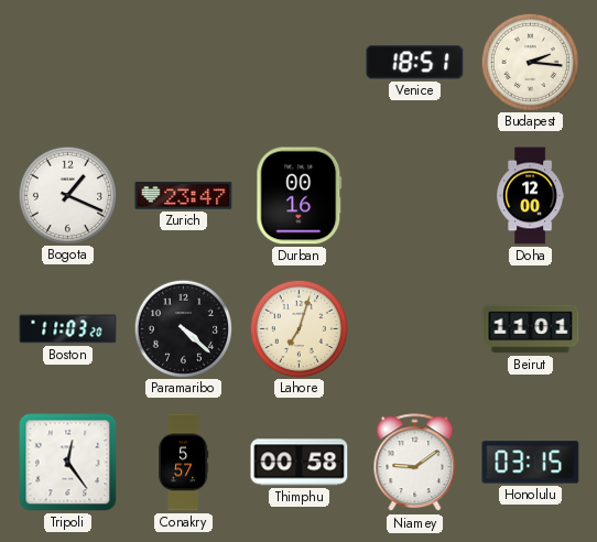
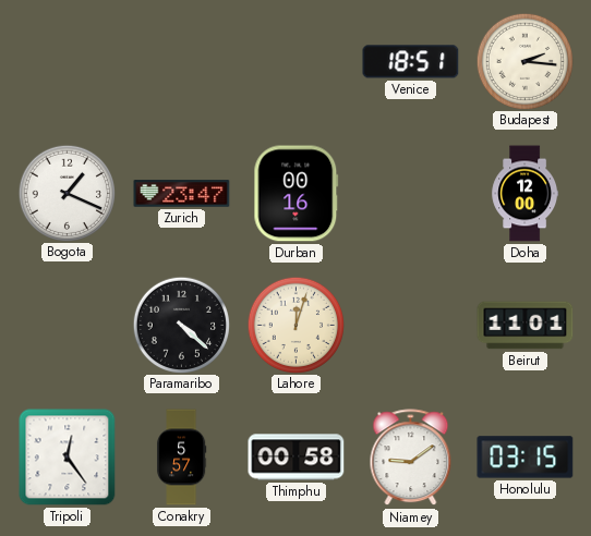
Boston: 11:03 -> none
Lahore: 7:03 -> 12:03
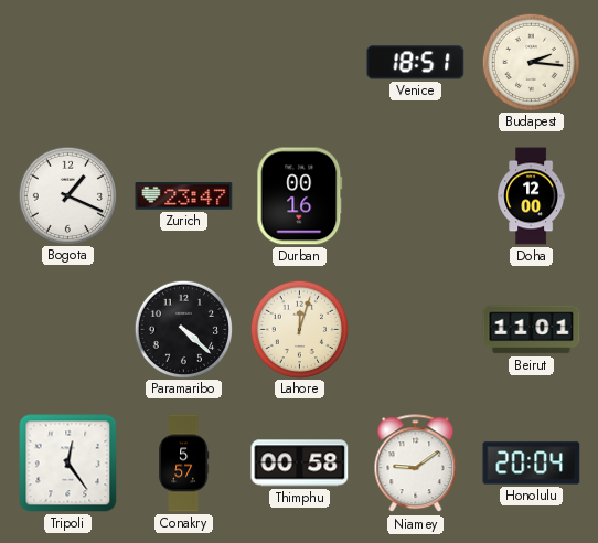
Honolulu: 03:15 -> 20:04
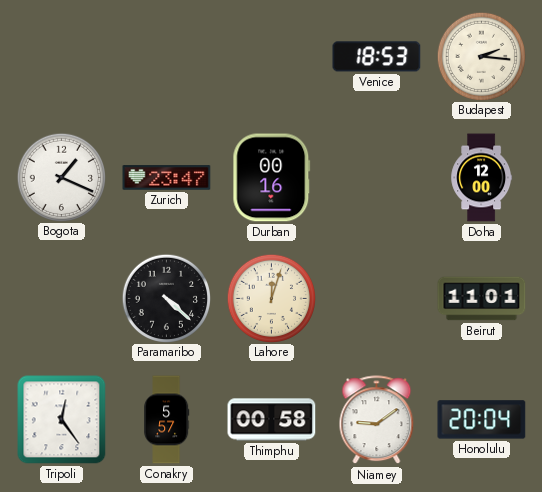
Venice: 18:51 -> 18:53
